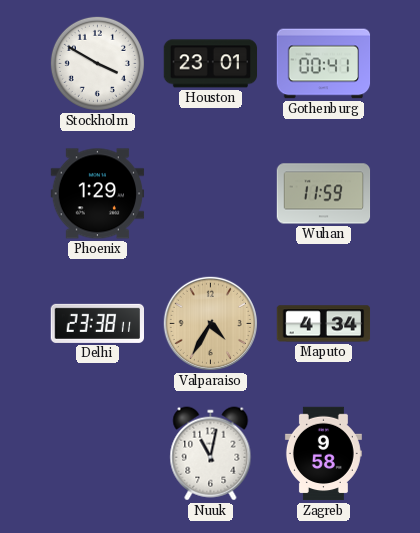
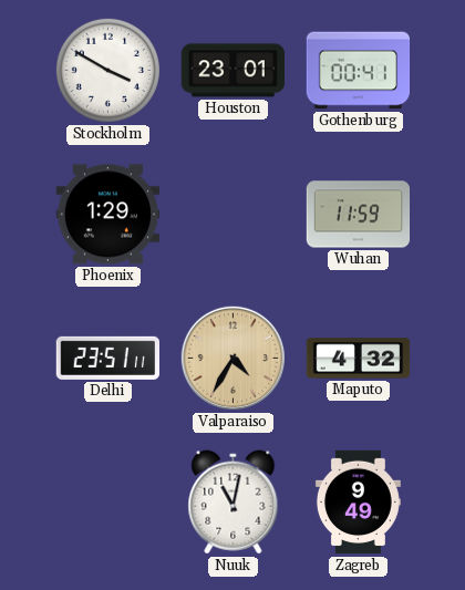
Delhi: 23:38 -> 23:51
Maputo: 4:34 -> 4:32
Zagreb: 9:58 -> 9:49
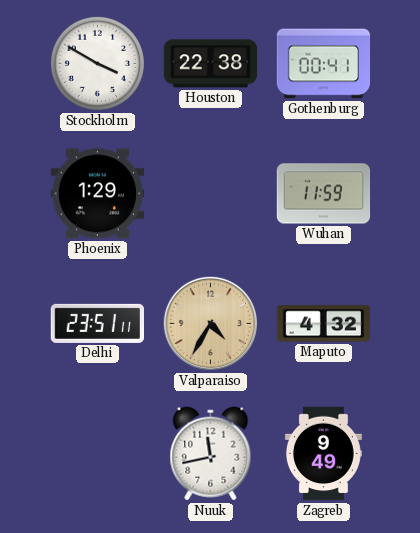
Houston: 23:01 -> 22:38
Nuuk: 11:02 -> 11:43
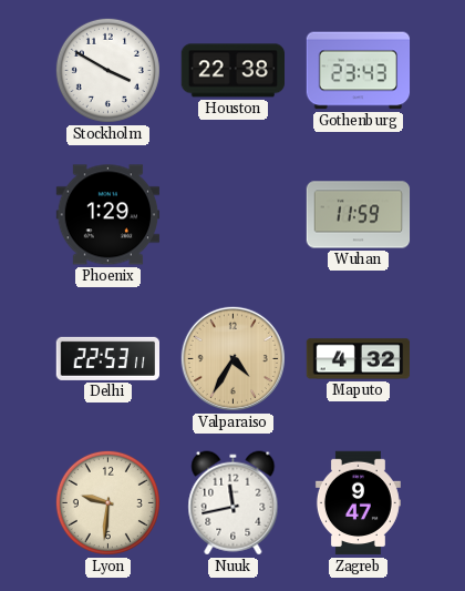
Gothenburg: 00:41 -> 23:43
Delhi: 23:51 -> 22:53
Lyon: none -> 9:31
Zagreb: 9:49 -> 9:47
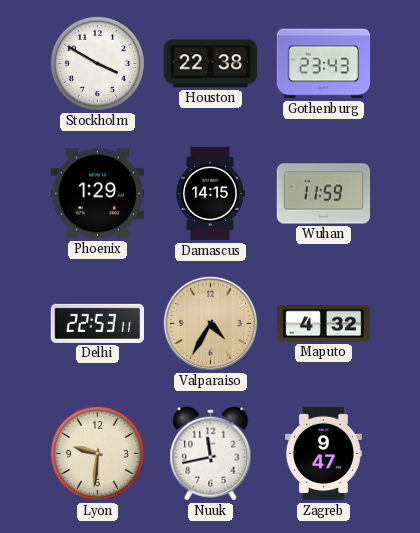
Damascus: none -> 14:15
